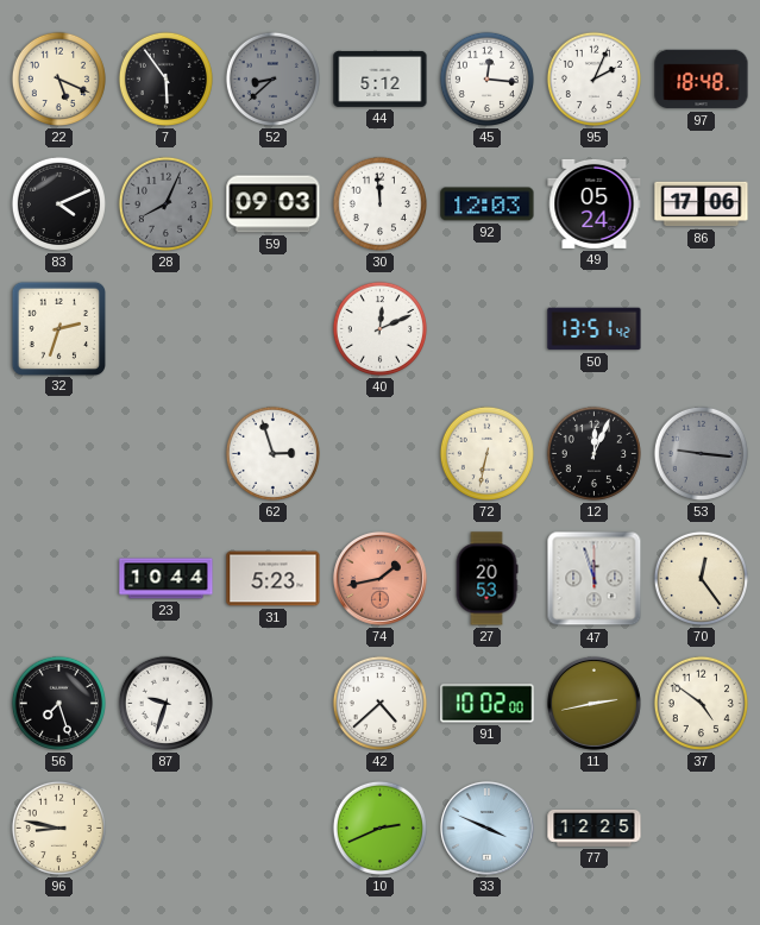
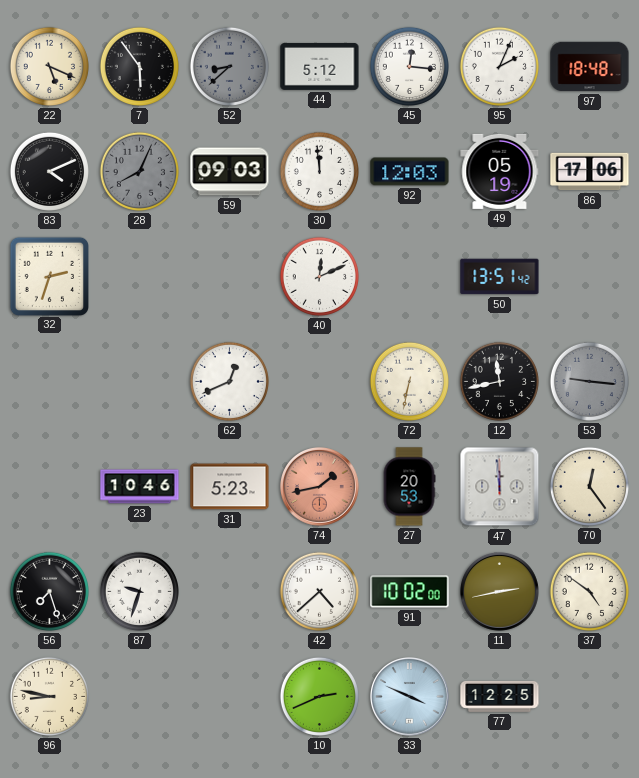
49: 05:24 -> 05:19
62: 2:57 -> 12:41
12: 12:04 -> 11:43
23: 10:44 -> 10:46
47: 11:57 -> 11:59
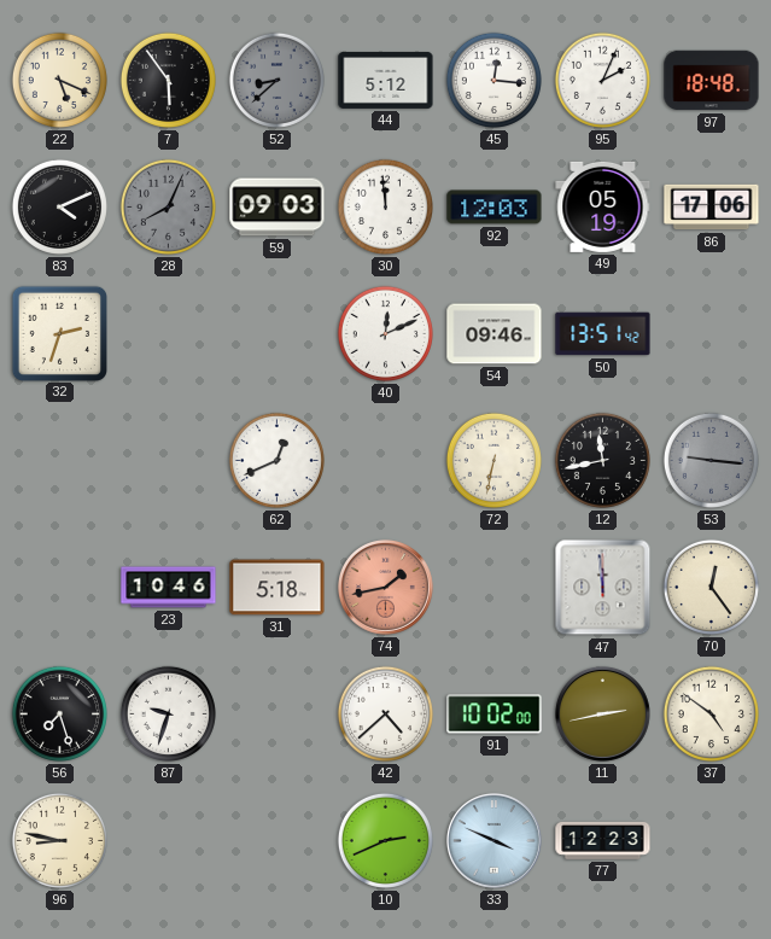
54: none -> 09:46
31: 5:23 -> 5:18
27: 20:53 -> none
77: 12:25 -> 12:23
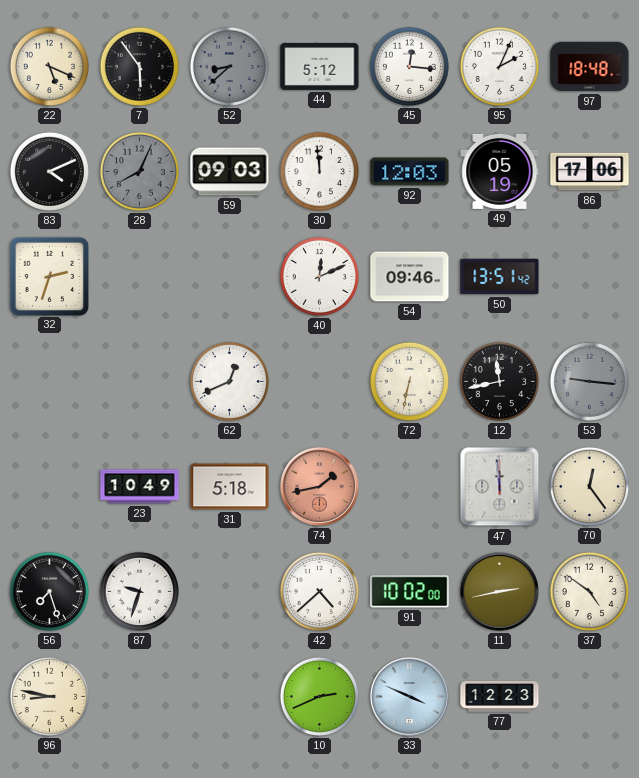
23: 10:46 -> 10:49
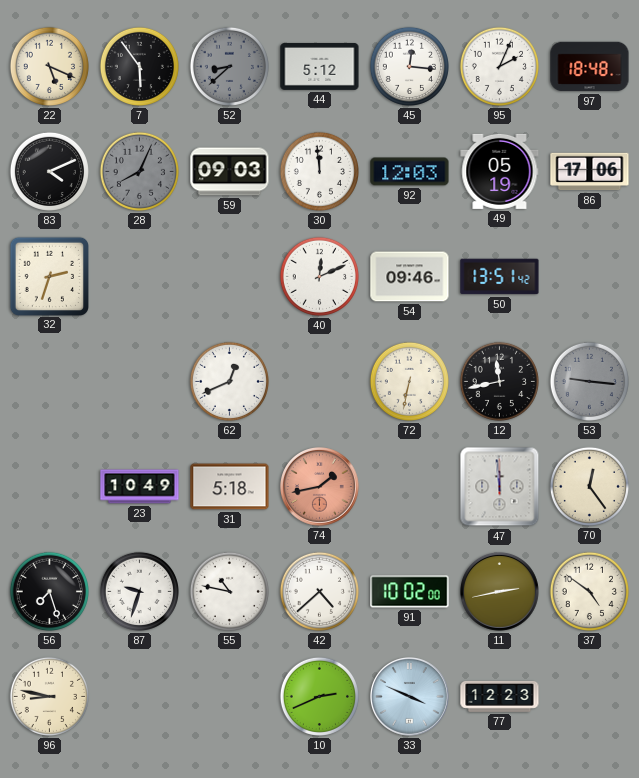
55: none -> 10:47
